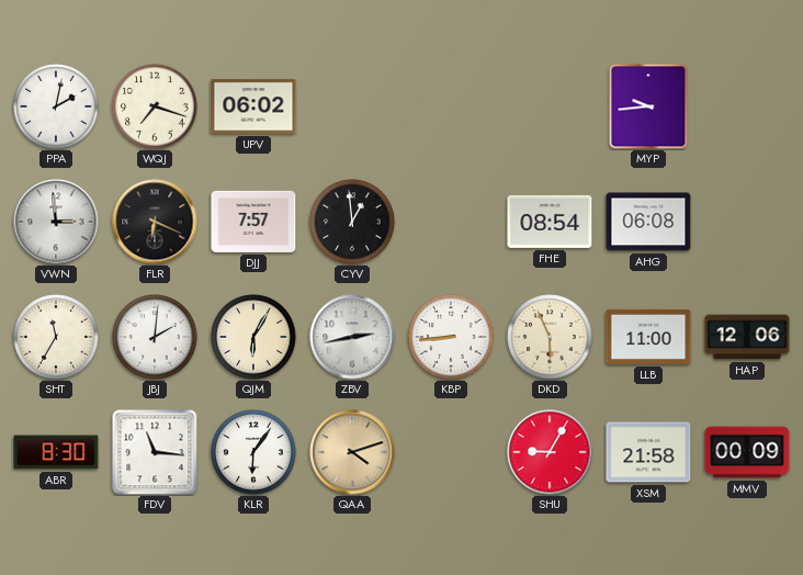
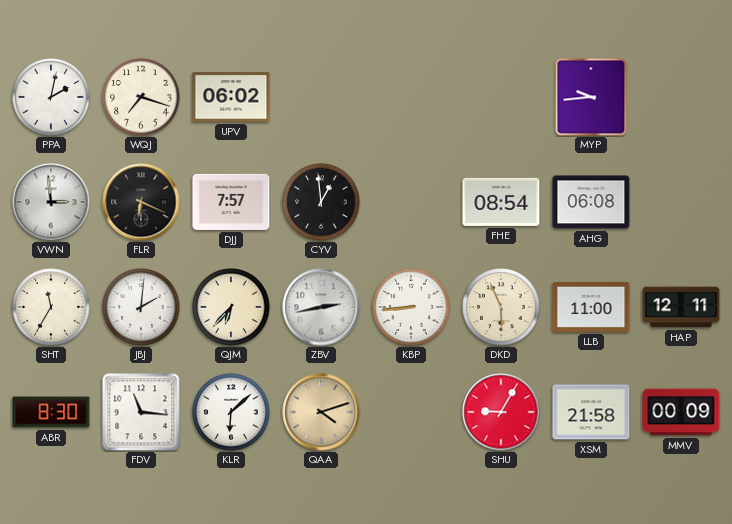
QJM: 6:05 -> 6:37
HAP: 12:06 -> 12:11
KLR: 6:06 -> 6:08
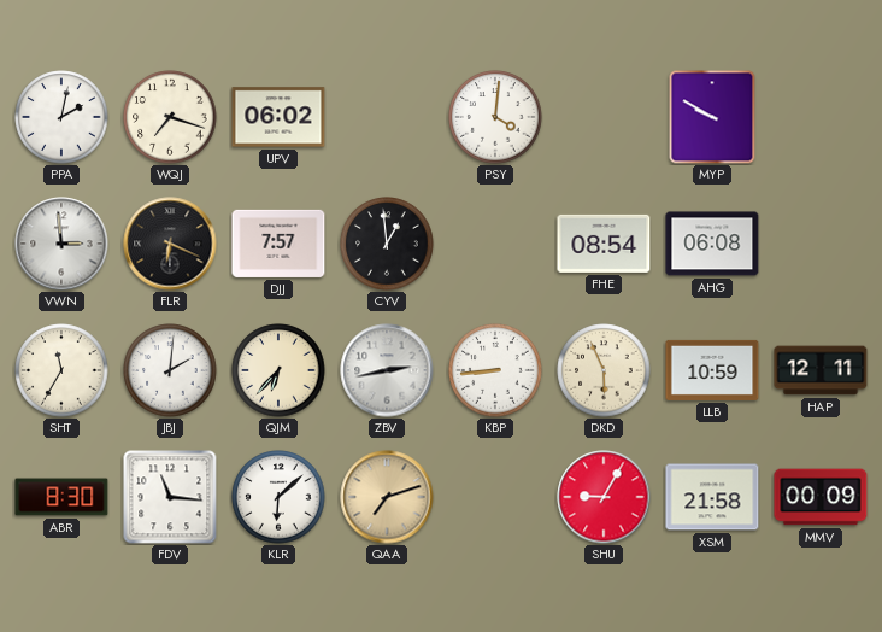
PSY: none -> 4:01
MYP: 9:44 -> 9:50
LLB: 11:00 -> 10:59
QAA: 4:12 -> 7:12
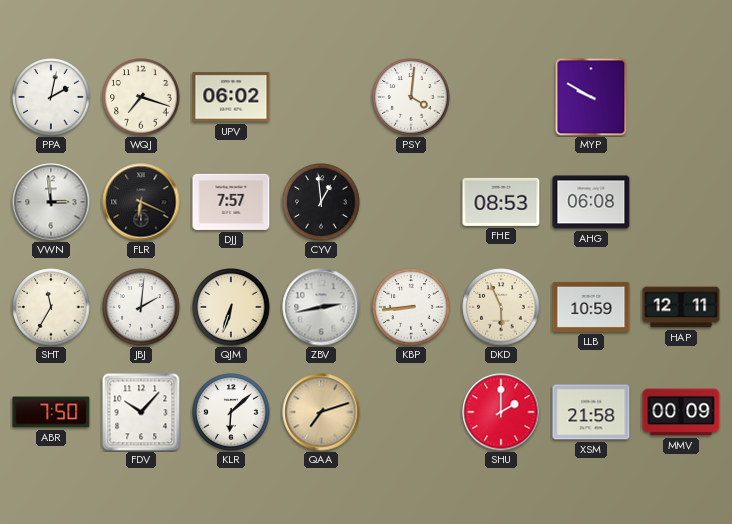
FHE: 08:54 -> 08:53
QJM: 6:37 -> 6:33
ABR: 8:30 -> 7:50
FDV: 11:16 -> 10:07
SHU: 9:05 -> 2:00
